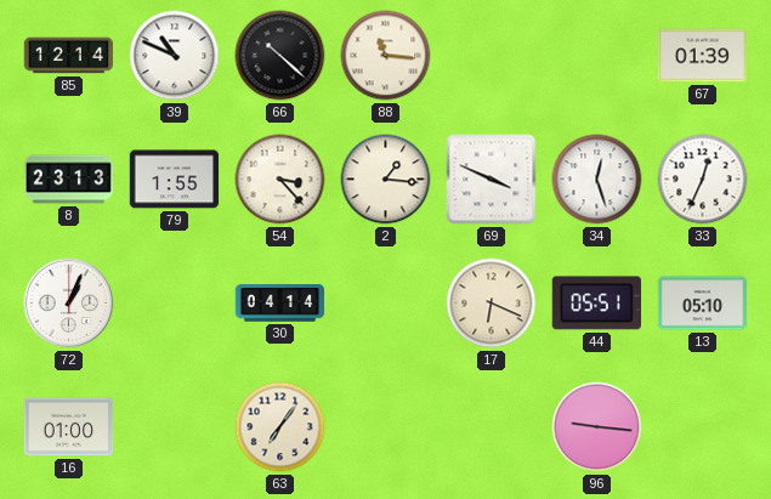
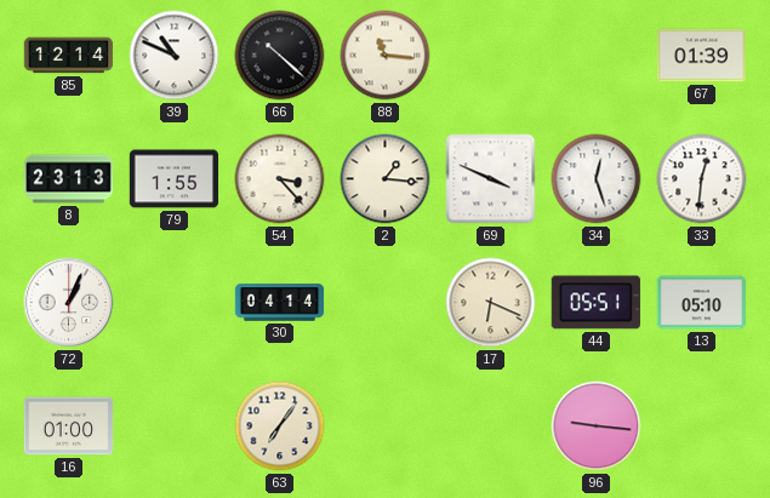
33: 12:34 -> 12:31
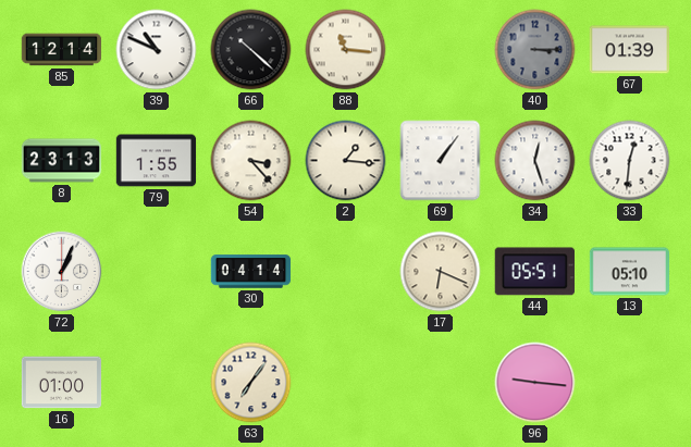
40: none -> 3:15
69: 3:49 -> 1:06
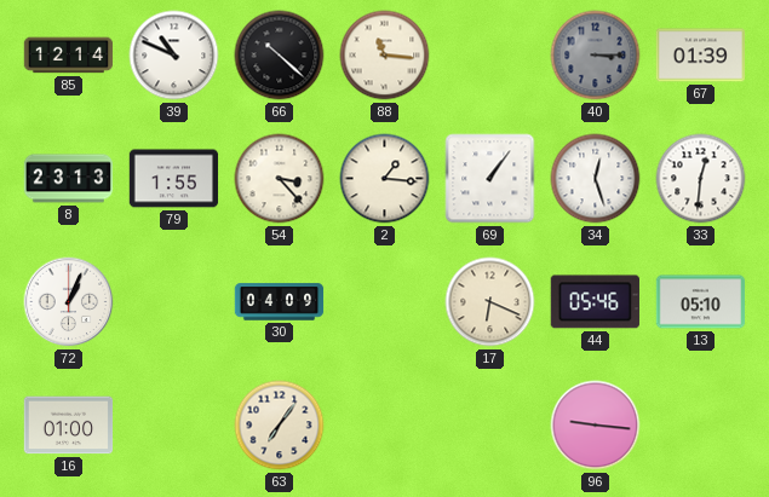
30: 04:14 -> 04:09
44: 05:51 -> 05:46
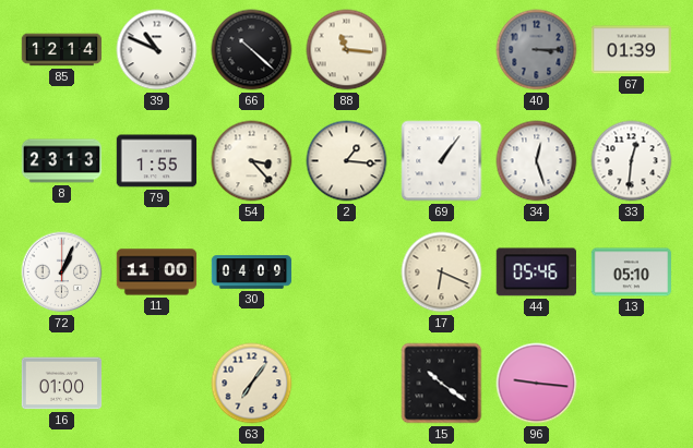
11: none -> 11:00
15: none -> 10:21
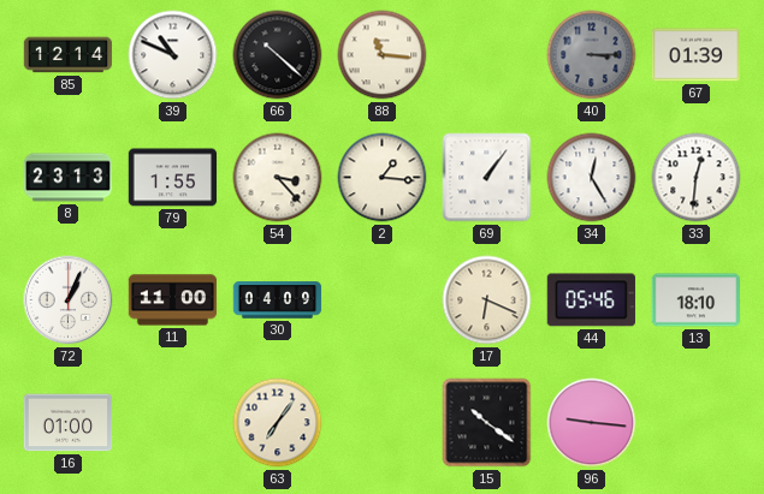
34: 12:27 -> 12:25
13: 05:10 -> 18:10
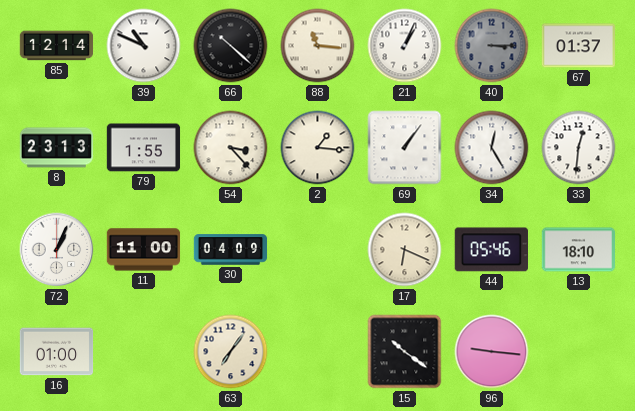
21: none -> 1:04
67: 01:39 -> 01:37
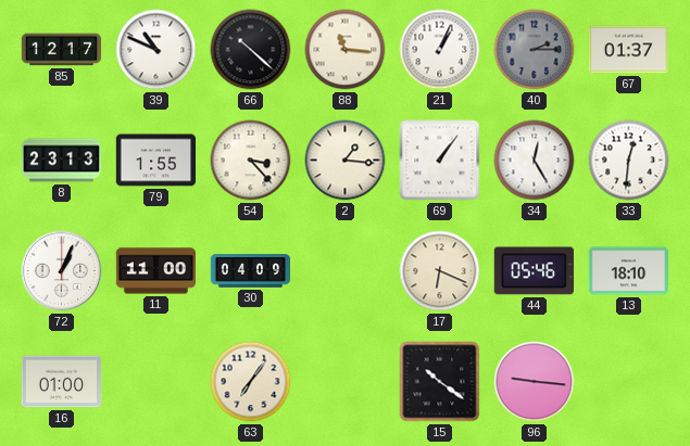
85: 12:14 -> 12:17
40: 3:15 -> 2:15
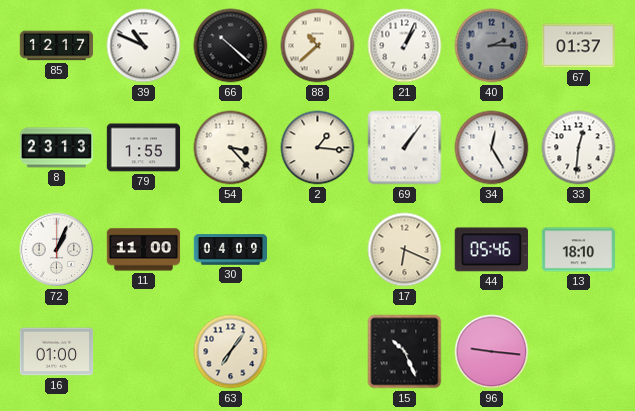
88: 11:16 -> 10:38
15: 10:21 -> 10:26
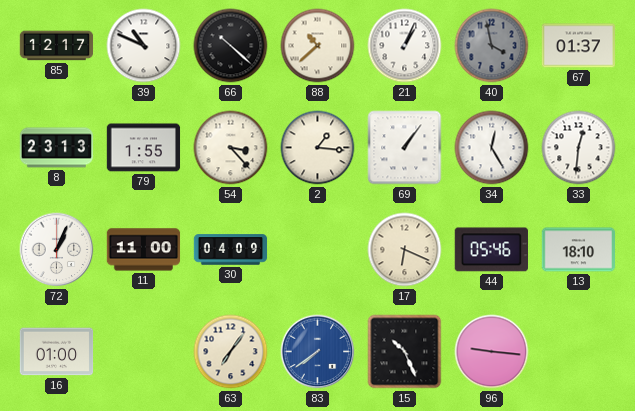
40: 2:15 -> 3:58
83: none -> 7:39
